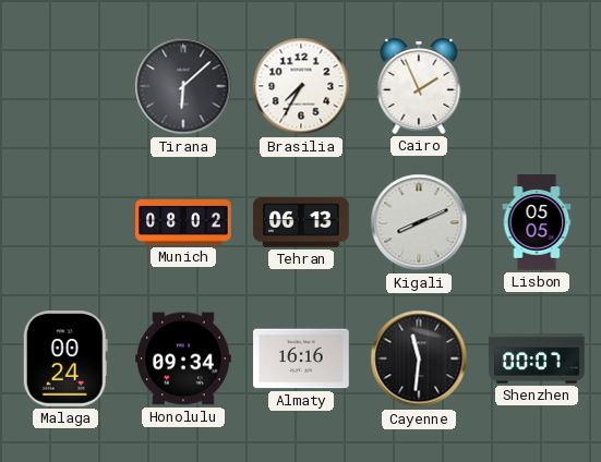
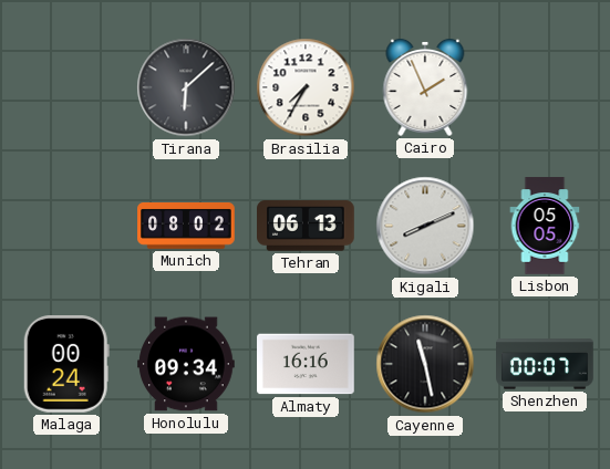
Cayenne: 11:31 -> 11:28
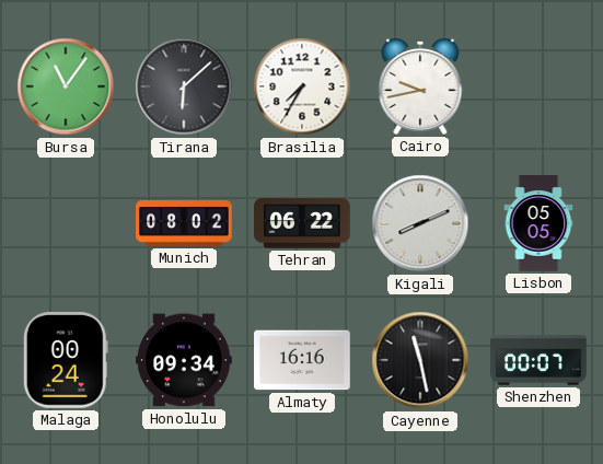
Bursa: none -> 11:06
Cairo: 1:56 -> 9:43
Tehran: 06:13 -> 06:22
